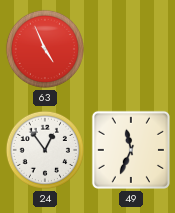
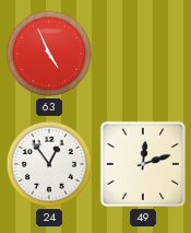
49: 11:34 -> 12:12
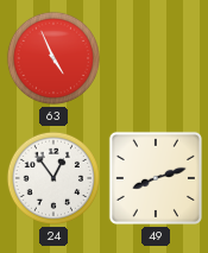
49: 12:12 -> 8:12
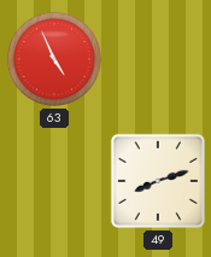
24: 12:54 -> none
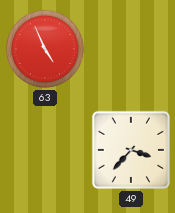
49: 8:12 -> 3:37
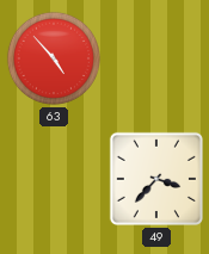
63: 4:56 -> 4:53
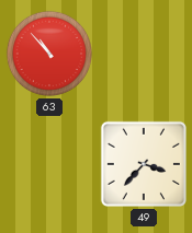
63: 4:53 -> 10:53
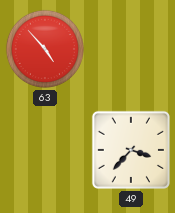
63: 10:53 -> 4:53
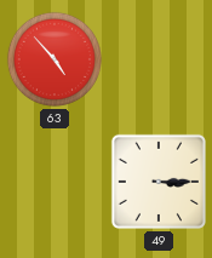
49: 3:37 -> 3:15
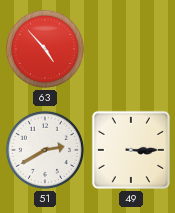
51: none -> 2:40
